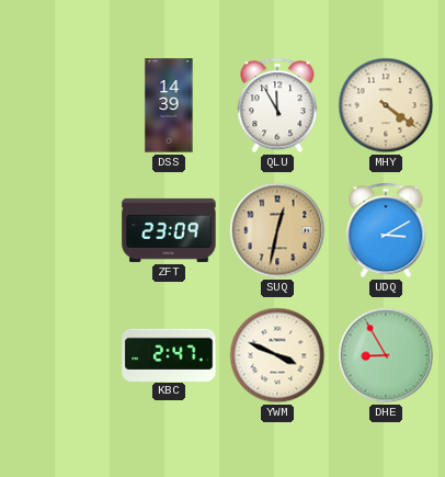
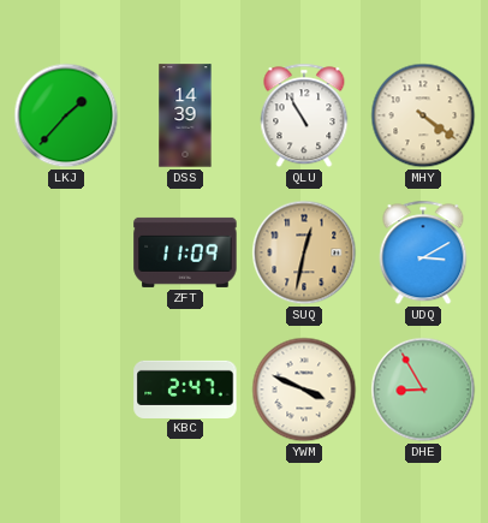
LKJ: none -> 1:37
QLU: 11:55 -> 10:55
ZFT: 23:09 -> 11:09
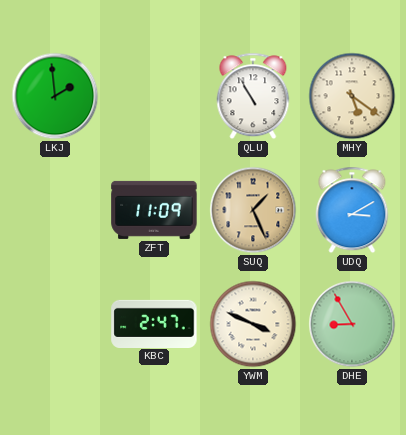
LKJ: 1:37 -> 1:59
DSS: 14:39 -> none
MHY: 4:21 -> 5:21
SUQ: 12:32 -> 1:26
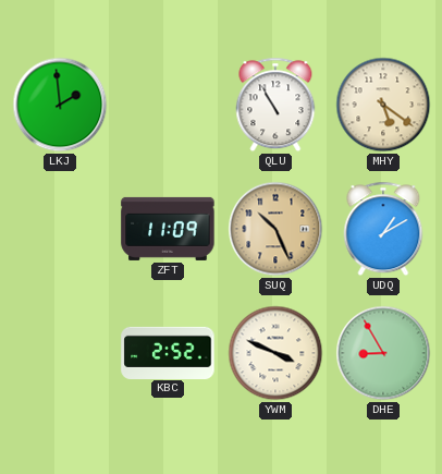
SUQ: 1:26 -> 10:26
UDQ: 3:10 -> 1:10
KBC: 2:47 -> 2:52
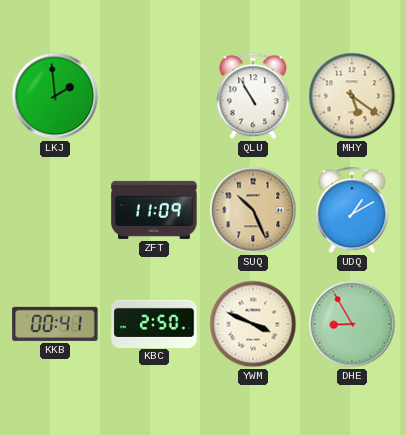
KKB: none -> 00:41
KBC: 2:52 -> 2:50
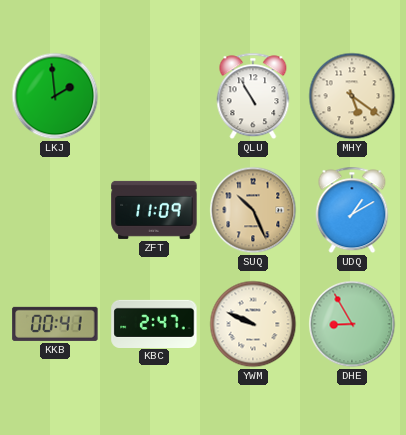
KBC: 2:50 -> 2:47
YWM: 3:49 -> 9:49
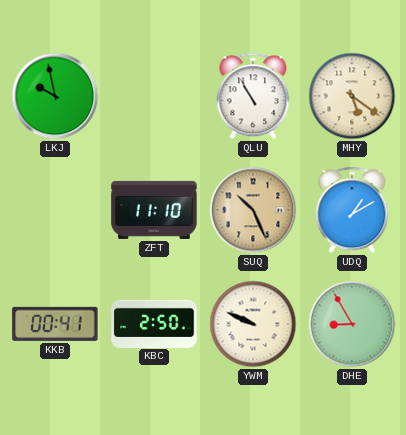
LKJ: 1:59 -> 9:58
ZFT: 11:09 -> 11:10
KBC: 2:47 -> 2:50
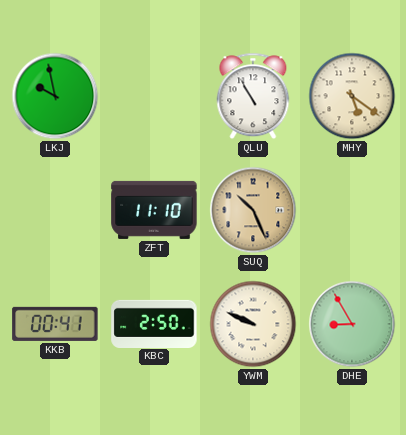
UDQ: 1:10 -> none
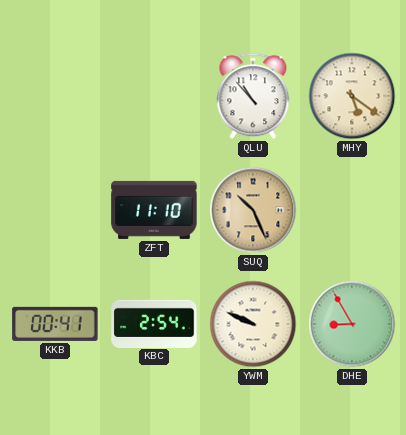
LKJ: 9:58 -> none
QLU: 10:55 -> 10:53
KBC: 2:50 -> 2:54
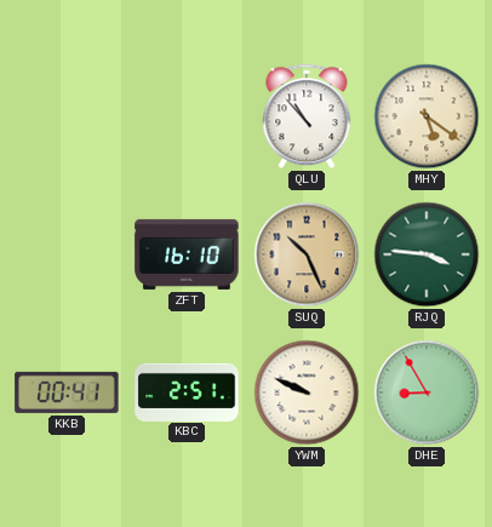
ZFT: 11:10 -> 16:10
RJQ: none -> 3:46
KBC: 2:54 -> 2:51
